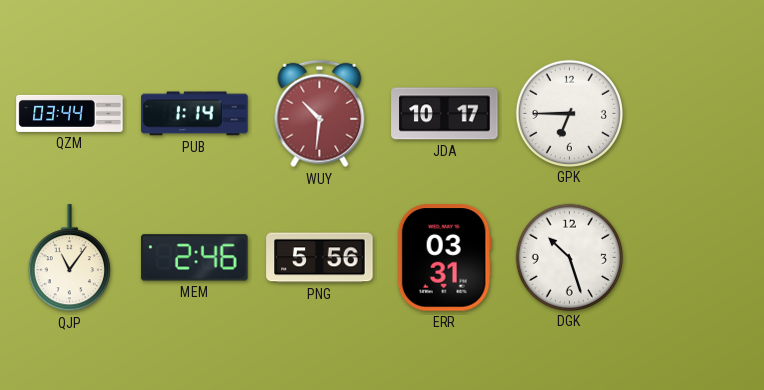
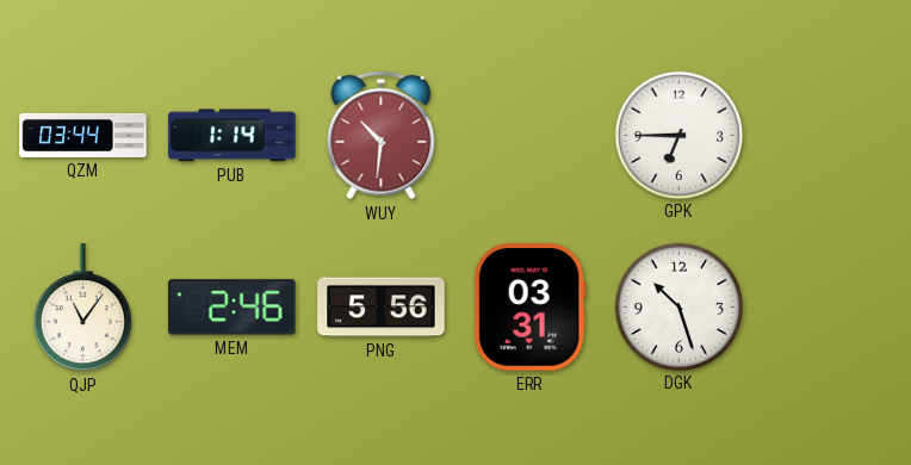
JDA: 10:17 -> none
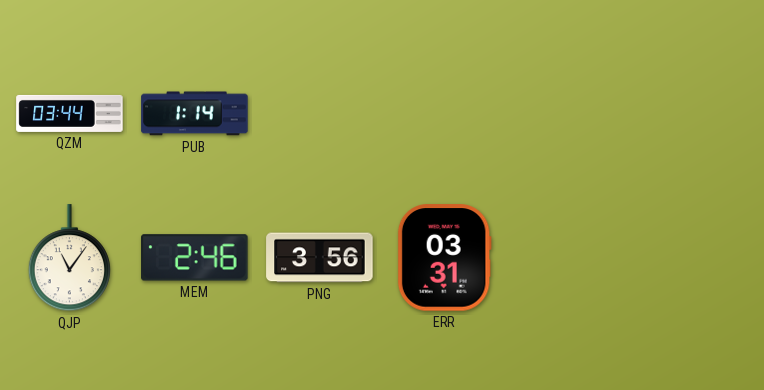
WUY: 10:31 -> none
GPK: 6:45 -> none
PNG: 5:56 -> 3:56
DGK: 10:27 -> none
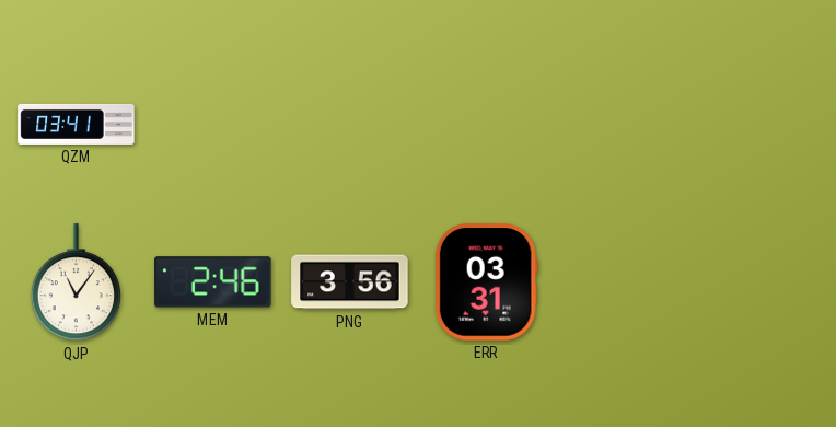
QZM: 03:44 -> 03:41
PUB: 1:14 -> none
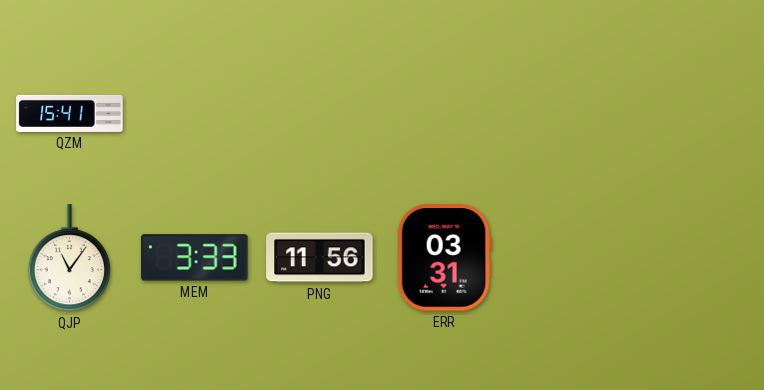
QZM: 03:41 -> 15:41
MEM: 2:46 -> 3:33
PNG: 3:56 -> 11:56
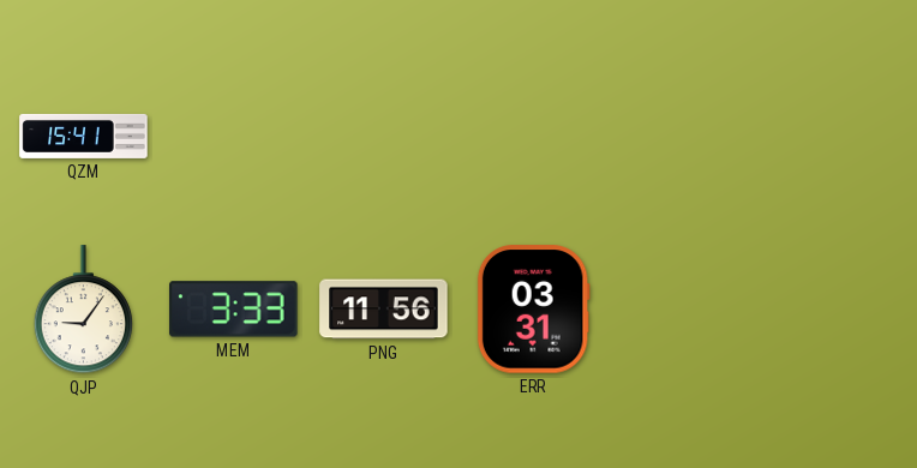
QJP: 11:06 -> 9:06
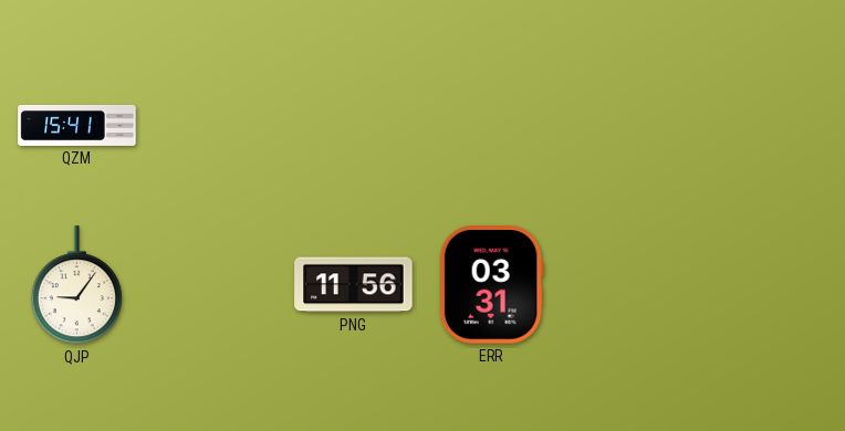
MEM: 3:33 -> none
